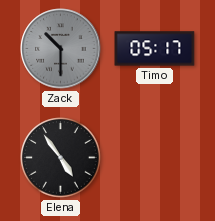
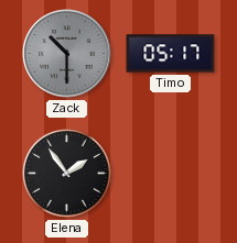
Elena: 4:54 -> 1:54
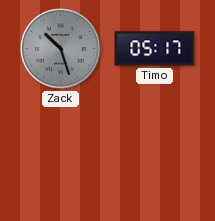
Zack: 10:30 -> 10:27
Elena: 1:54 -> none
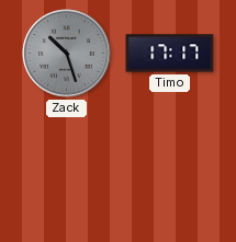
Timo: 05:17 -> 17:17
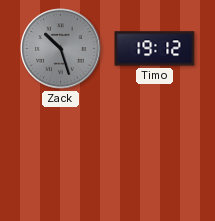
Timo: 17:17 -> 19:12
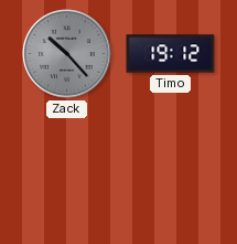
Zack: 10:27 -> 10:23
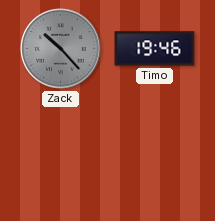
Timo: 19:12 -> 19:46
